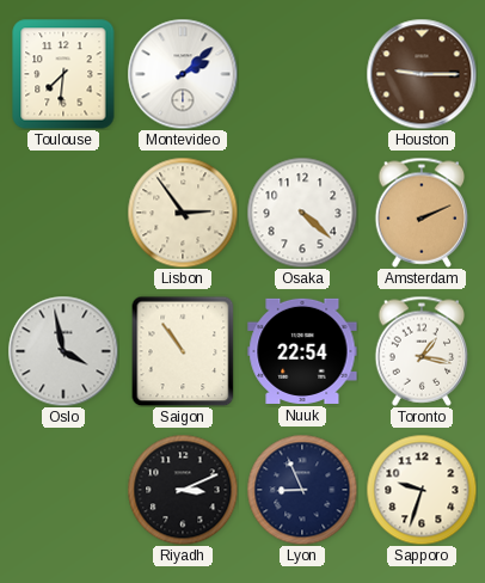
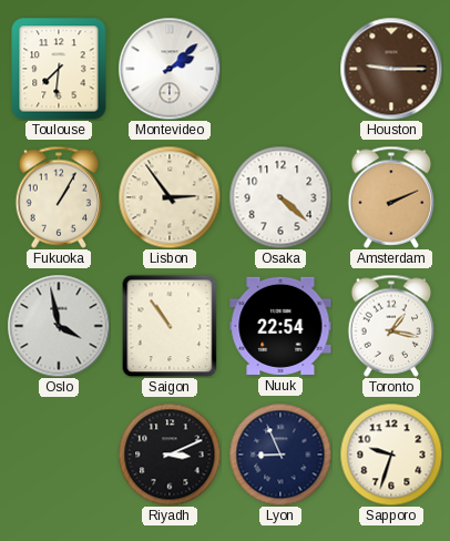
Fukuoka: none -> 1:05
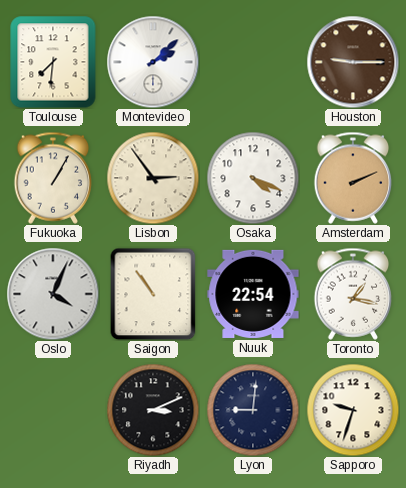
Osaka: 4:22 -> 4:19
Oslo: 3:58 -> 4:04
Lyon: 8:56 -> 9:01
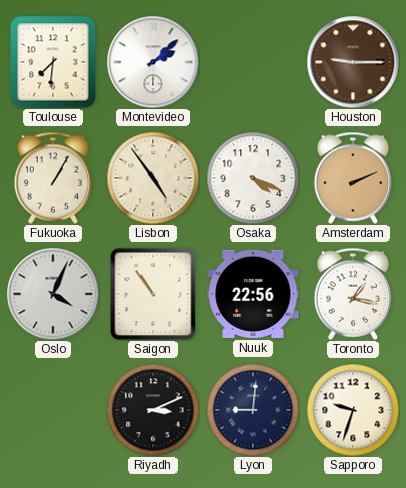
Lisbon: 2:54 -> 4:54
Nuuk: 22:54 -> 22:56
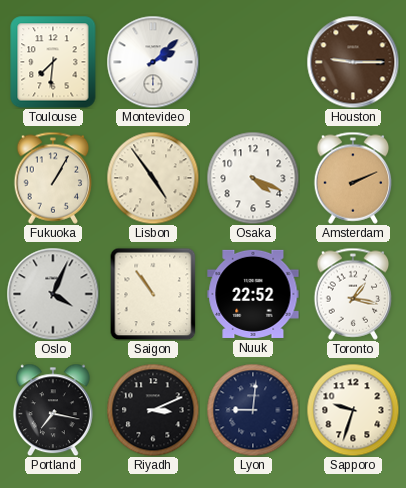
Nuuk: 22:56 -> 22:52
Portland: none -> 7:17
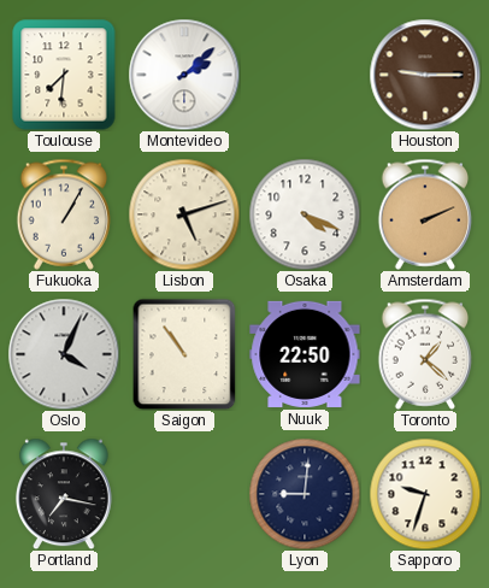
Lisbon: 4:54 -> 5:12
Nuuk: 22:52 -> 22:50
Toronto: 1:17 -> 1:22
Riyadh: 3:11 -> none
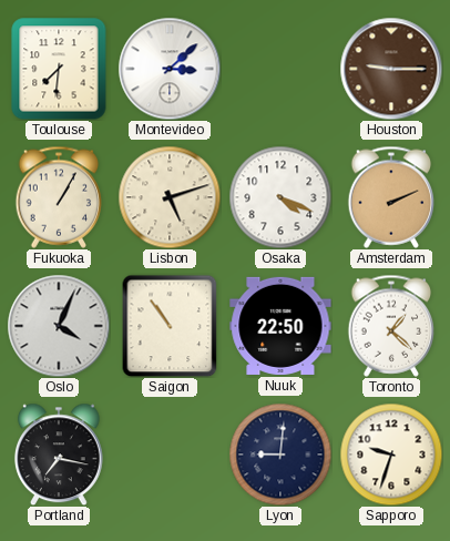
Montevideo: 2:08 -> 3:08
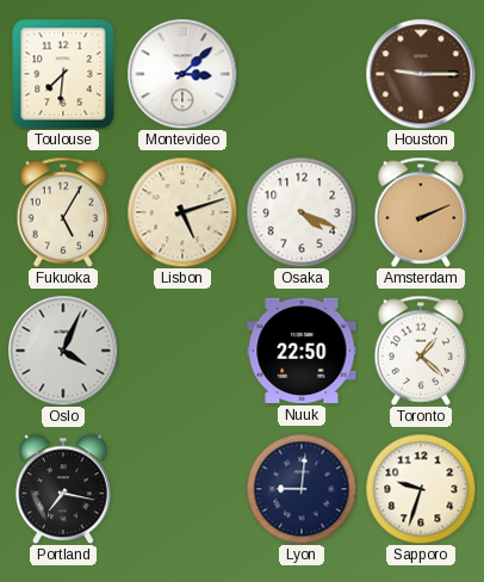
Fukuoka: 1:05 -> 5:05
Saigon: 10:54 -> none
